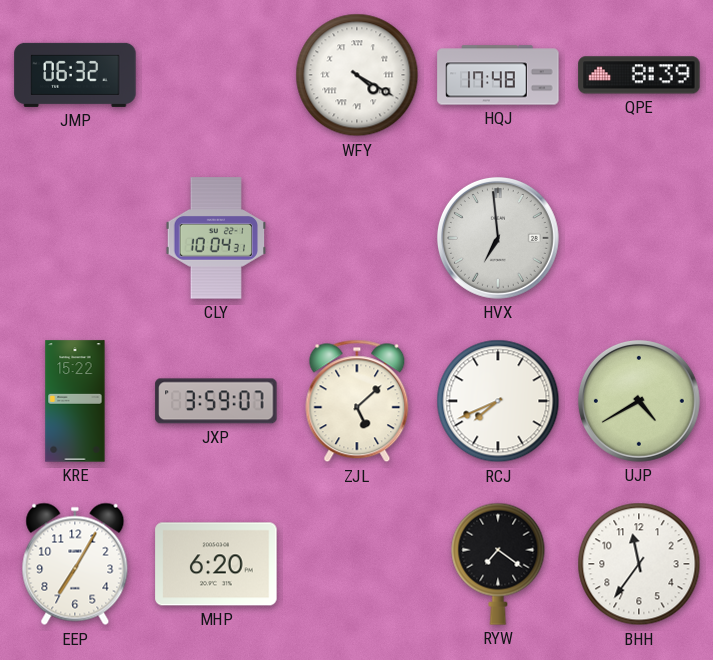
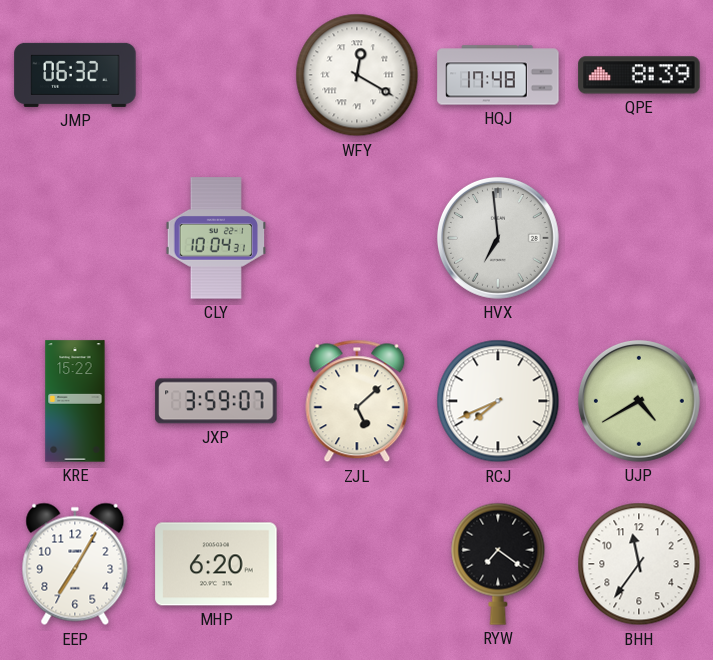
WFY: 4:20 -> 12:20
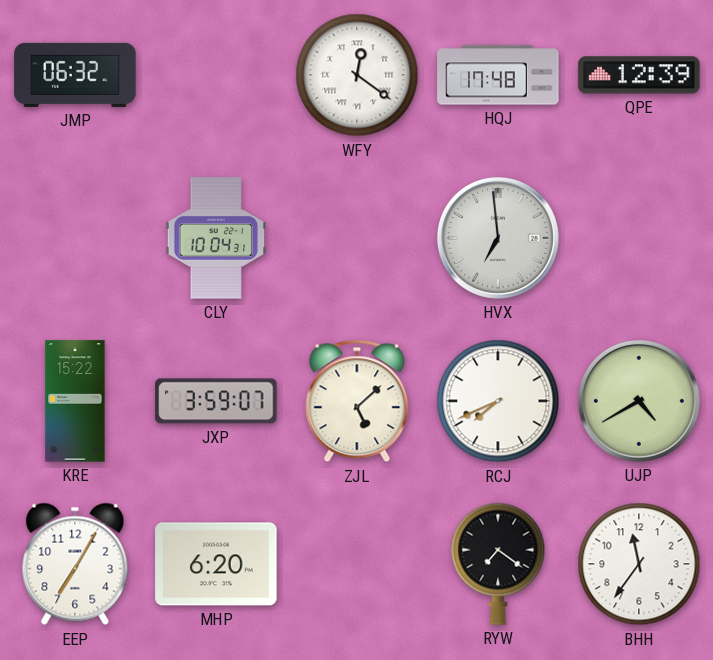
WFY: 12:20 -> 12:21
QPE: 8:39 -> 12:39
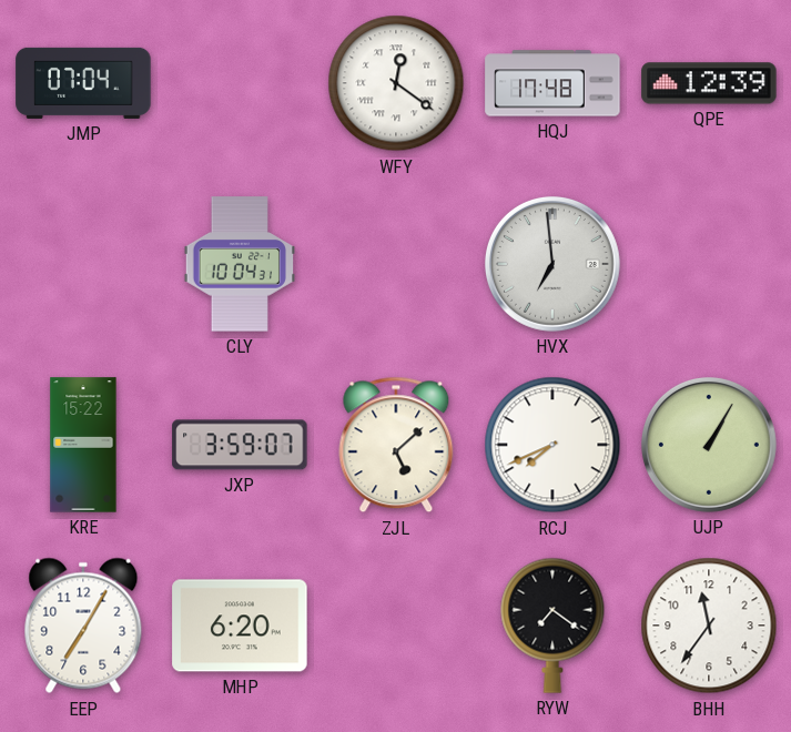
JMP: 06:32 -> 07:04
UJP: 4:40 -> 1:05
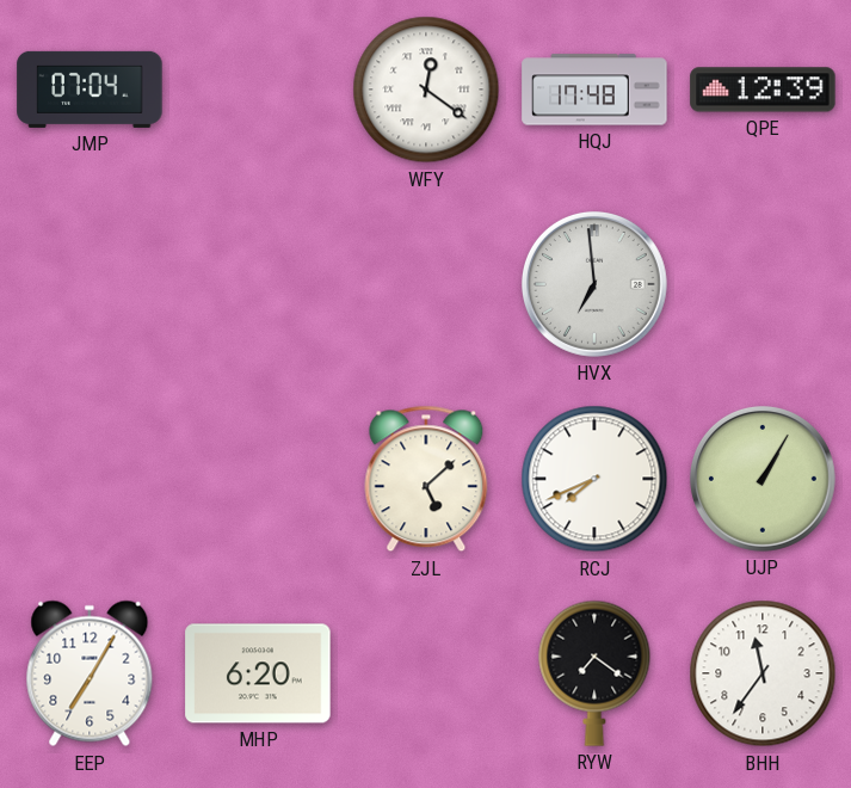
CLY: 10:04 -> none
KRE: 15:22 -> none
JXP: 3:59 -> none
